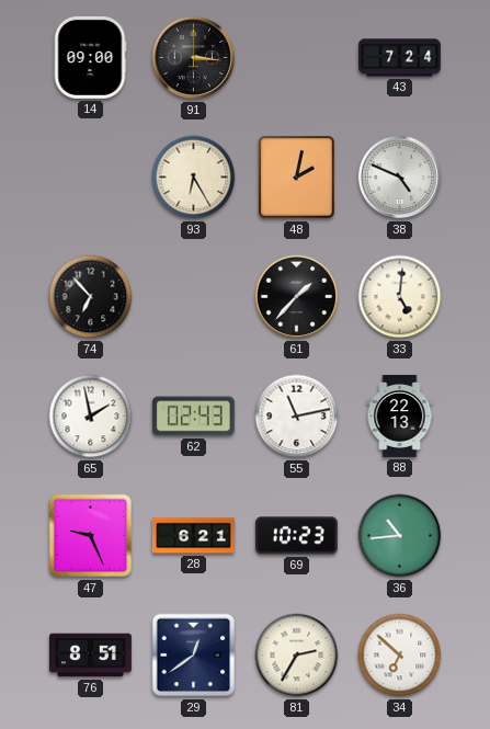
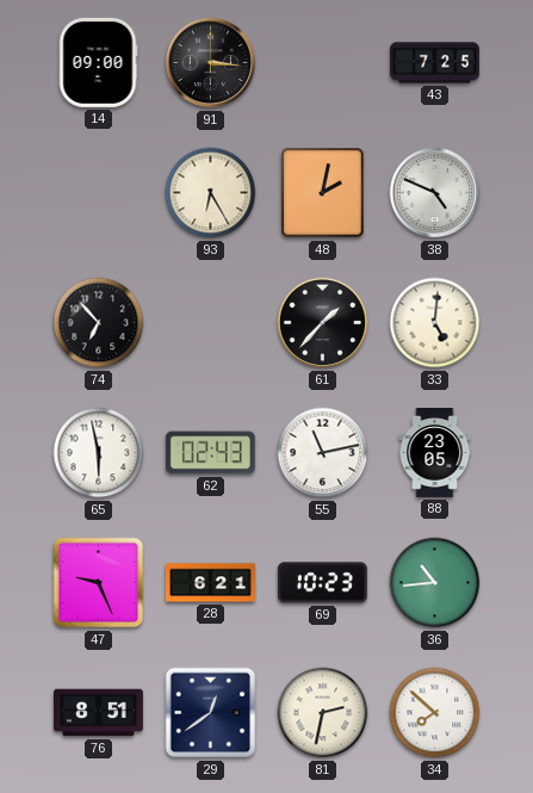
43: 7:24 -> 7:25
65: 1:58 -> 5:58
88: 22:13 -> 23:05
81: 2:35 -> 2:32
34: 6:52 -> 7:52
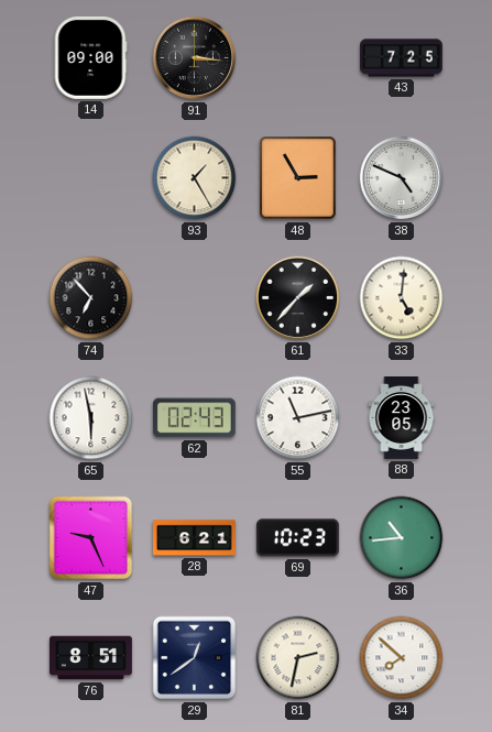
93: 6:25 -> 1:25
48: 2:02 -> 2:55
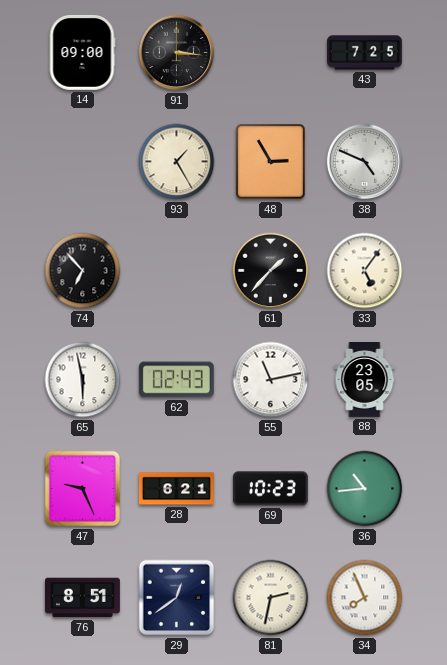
33: 5:01 -> 5:06
34: 7:52 -> 7:56
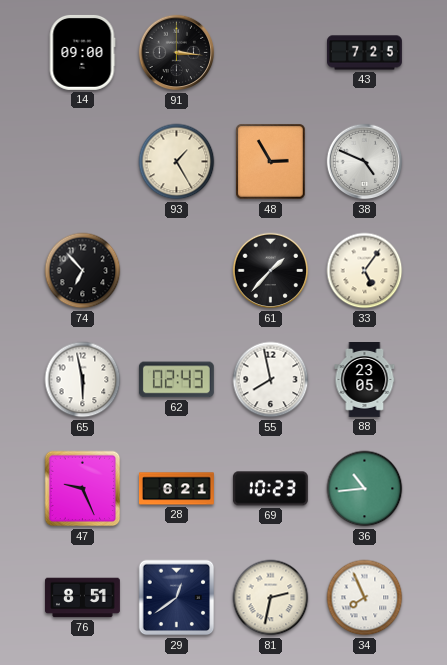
55: 11:13 -> 7:58
